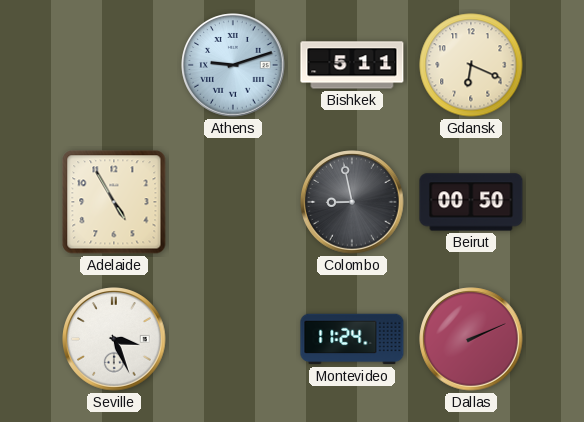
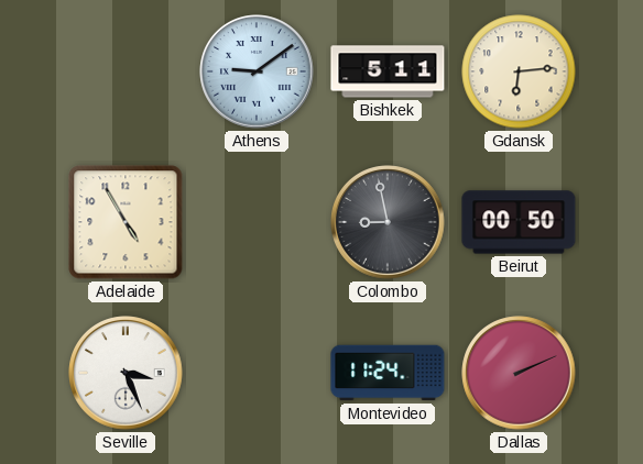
Athens: 9:12 -> 9:09
Gdansk: 6:19 -> 6:14
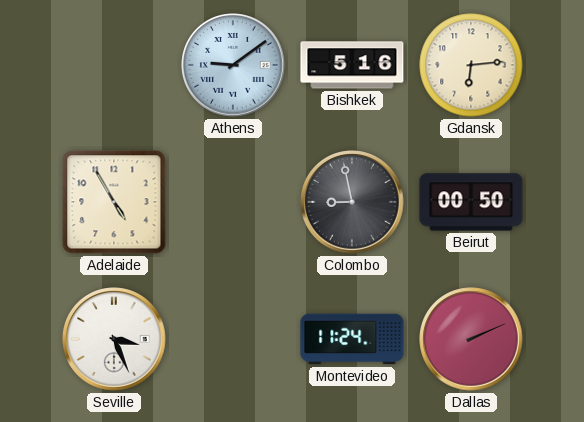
Bishkek: 5:11 -> 5:16
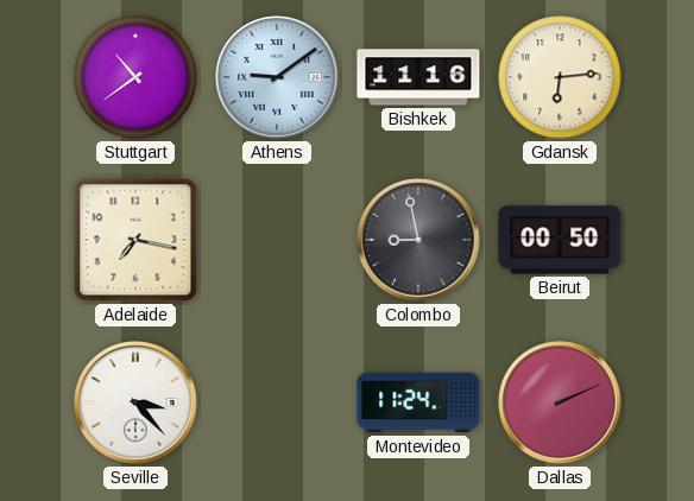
Stuttgart: none -> 10:39
Bishkek: 5:16 -> 11:16
Adelaide: 4:55 -> 7:17
Seville: 3:26 -> 3:23
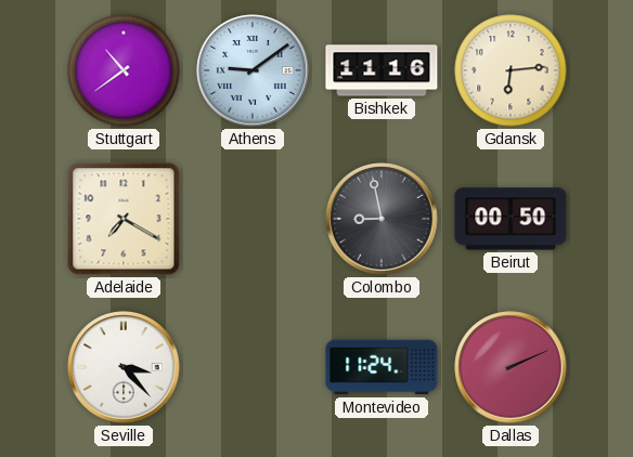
Adelaide: 7:17 -> 7:20
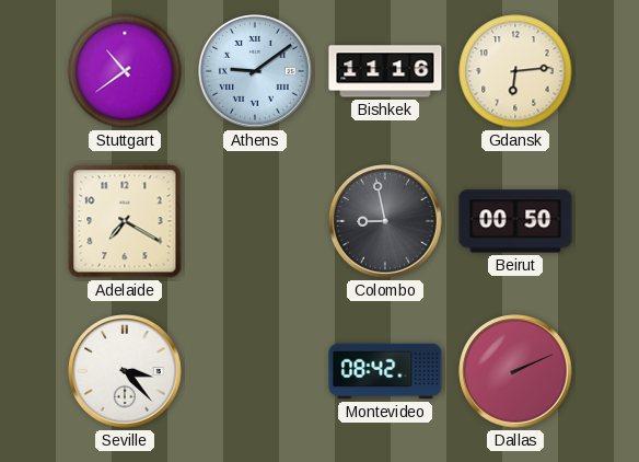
Montevideo: 11:24 -> 08:42
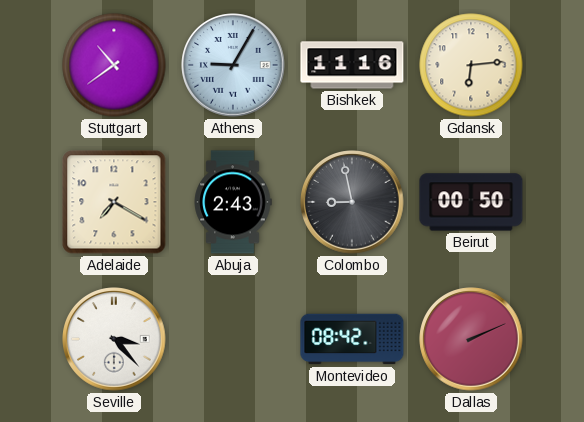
Athens: 9:09 -> 9:05
Abuja: none -> 2:43
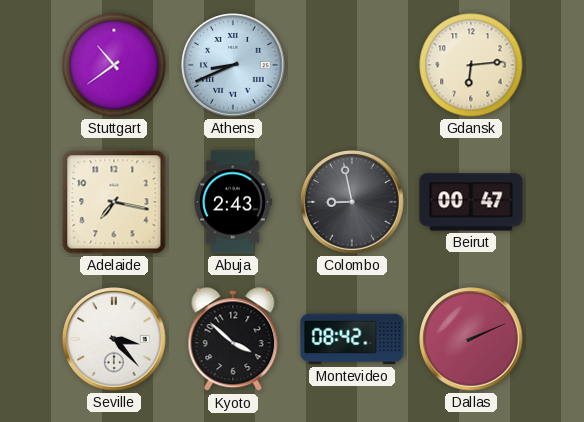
Athens: 9:05 -> 8:41
Bishkek: 11:16 -> none
Adelaide: 7:20 -> 7:17
Beirut: 00:50 -> 00:47
Kyoto: none -> 3:52
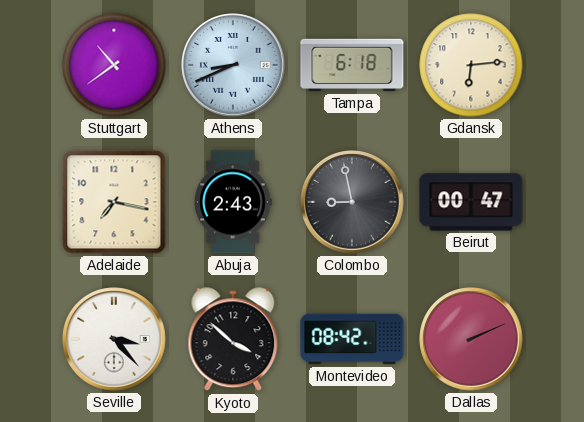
Tampa: none -> 6:18
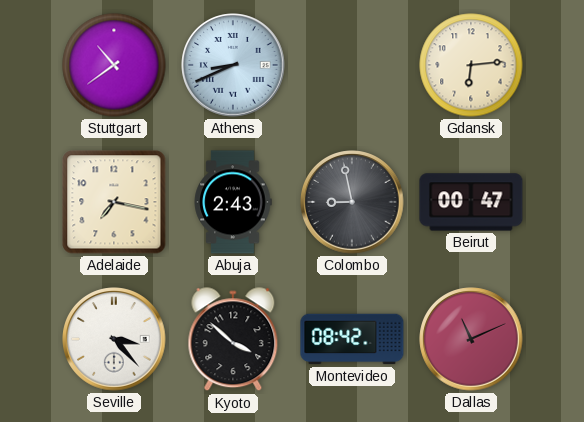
Tampa: 6:18 -> none
Dallas: 2:11 -> 11:11
